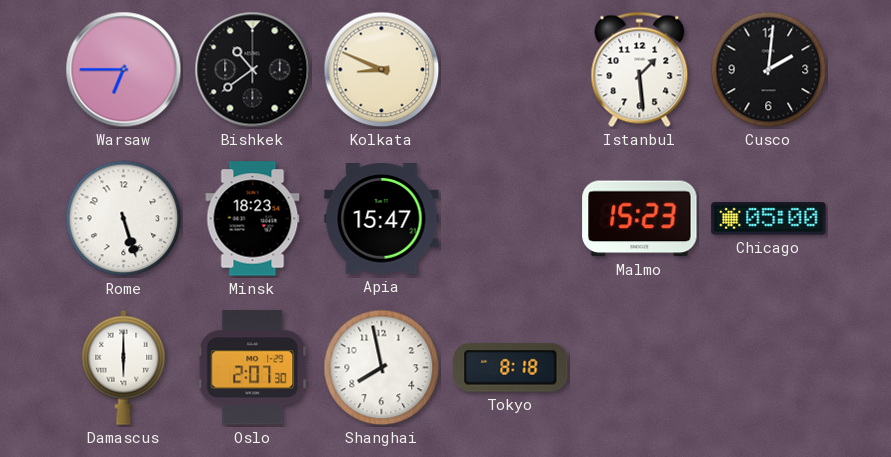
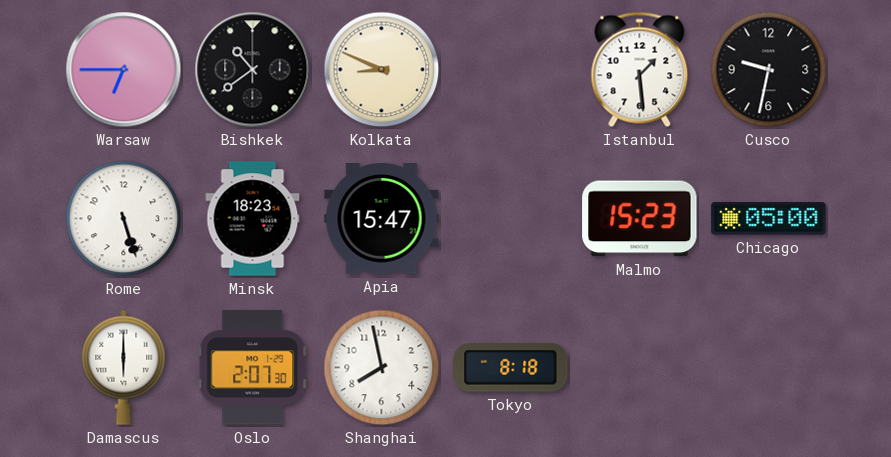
Cusco: 2:01 -> 9:32
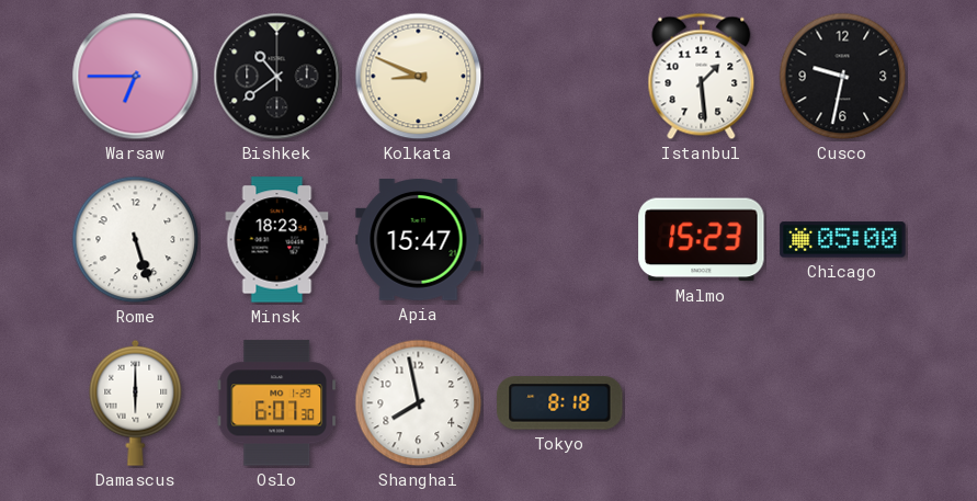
Oslo: 2:07 -> 6:07
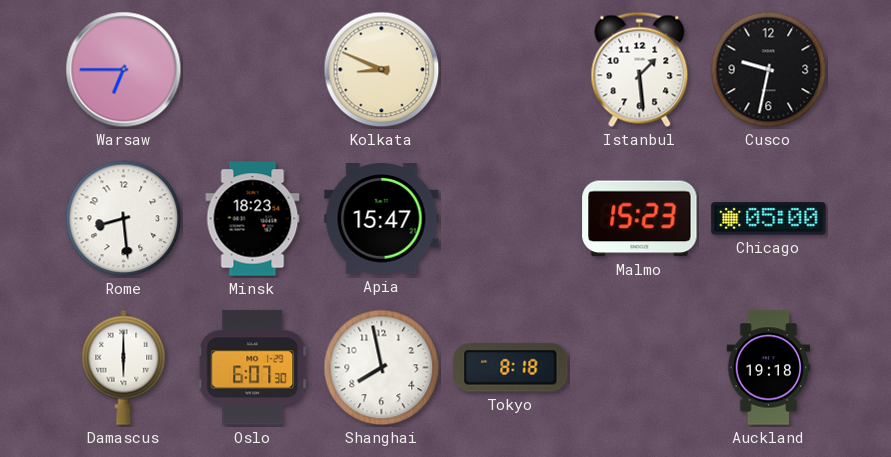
Bishkek: 10:39 -> none
Rome: 5:27 -> 8:29
Auckland: none -> 19:18
